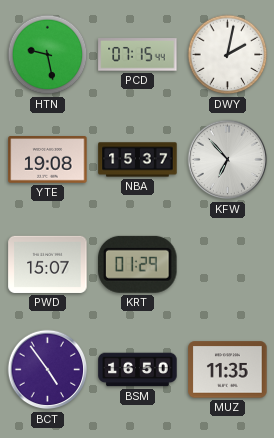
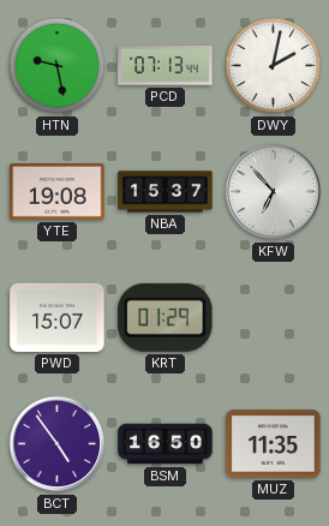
PCD: 07:15 -> 07:13
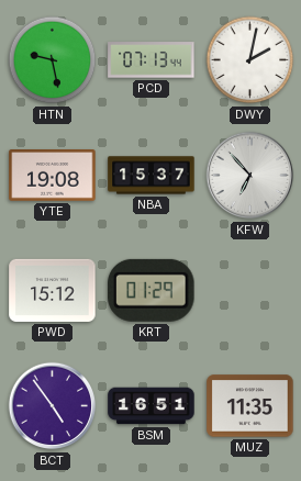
PWD: 15:07 -> 15:12
BSM: 16:50 -> 16:51
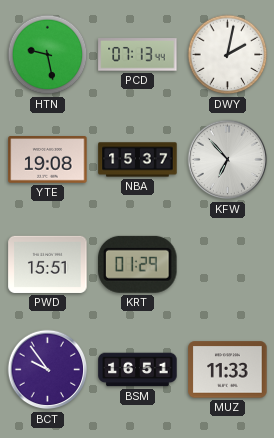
PWD: 15:12 -> 15:51
BCT: 4:54 -> 9:54
MUZ: 11:35 -> 11:33
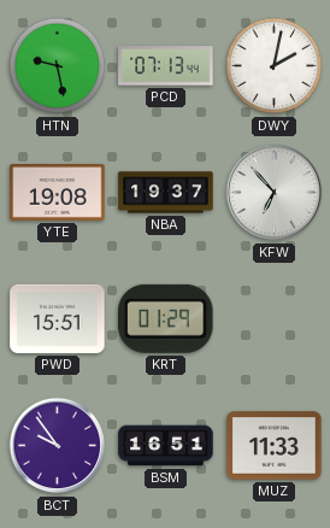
NBA: 15:37 -> 19:37
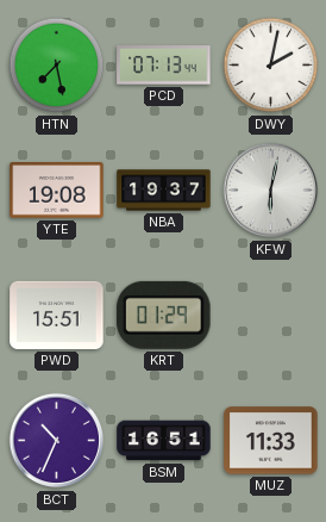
HTN: 9:28 -> 7:28
KFW: 6:53 -> 6:02
BCT: 9:54 -> 10:34
